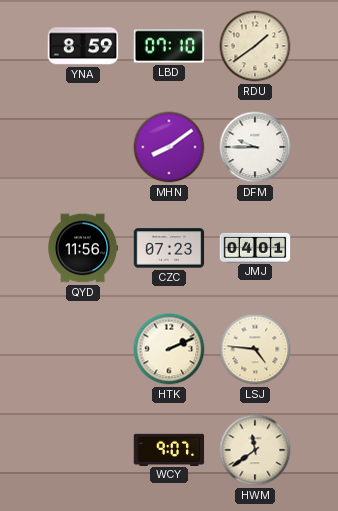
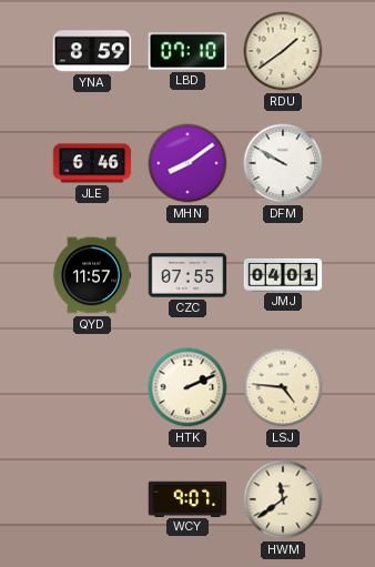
JLE: none -> 6:46
DFM: 9:45 -> 9:50
QYD: 11:56 -> 11:57
CZC: 07:23 -> 07:55
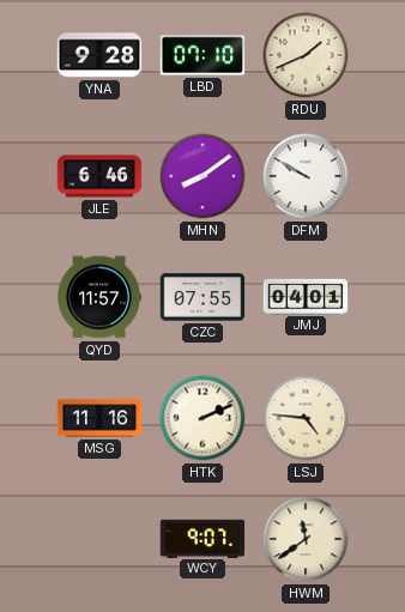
YNA: 8:59 -> 9:28
RDU: 1:39 -> 1:41
MSG: none -> 11:16
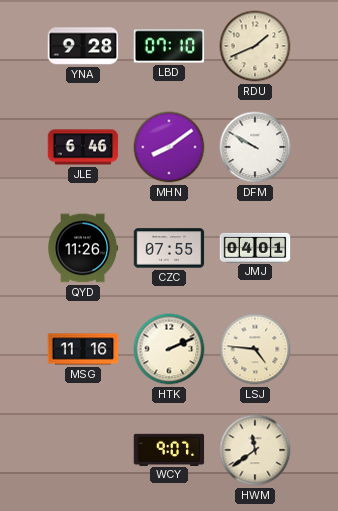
QYD: 11:57 -> 11:26
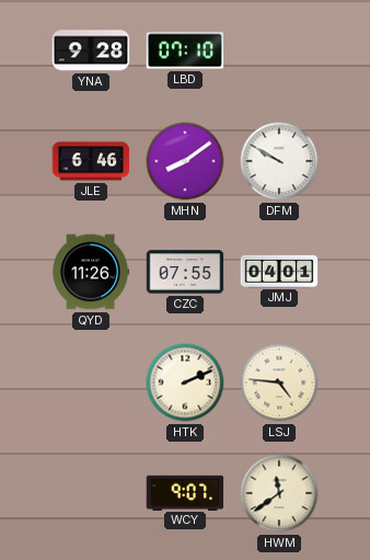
RDU: 1:41 -> none
MSG: 11:16 -> none
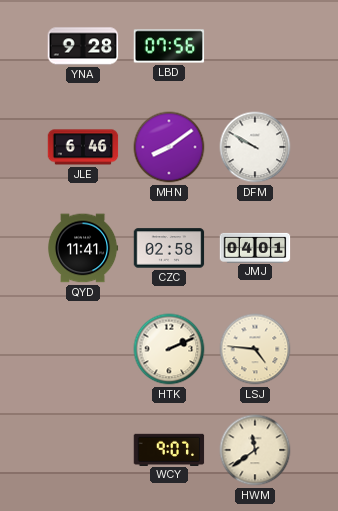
LBD: 07:10 -> 07:56
QYD: 11:26 -> 11:41
CZC: 07:55 -> 02:58
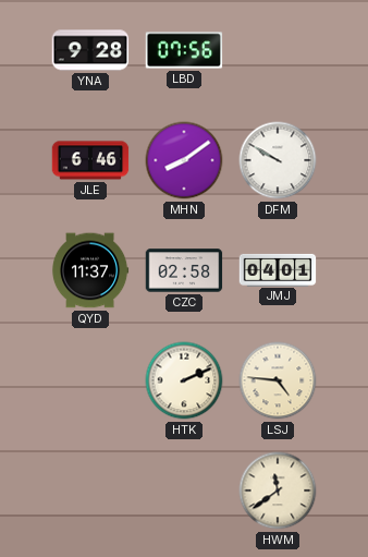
QYD: 11:41 -> 11:37
WCY: 9:07 -> none
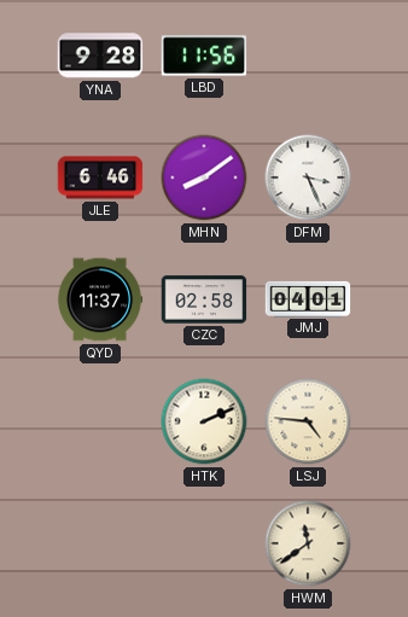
LBD: 07:56 -> 11:56
DFM: 9:50 -> 3:26
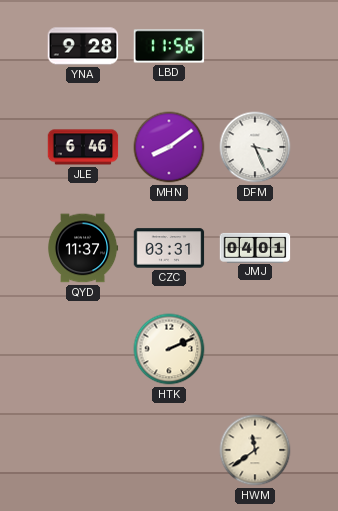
CZC: 02:58 -> 03:31
LSJ: 4:46 -> none
